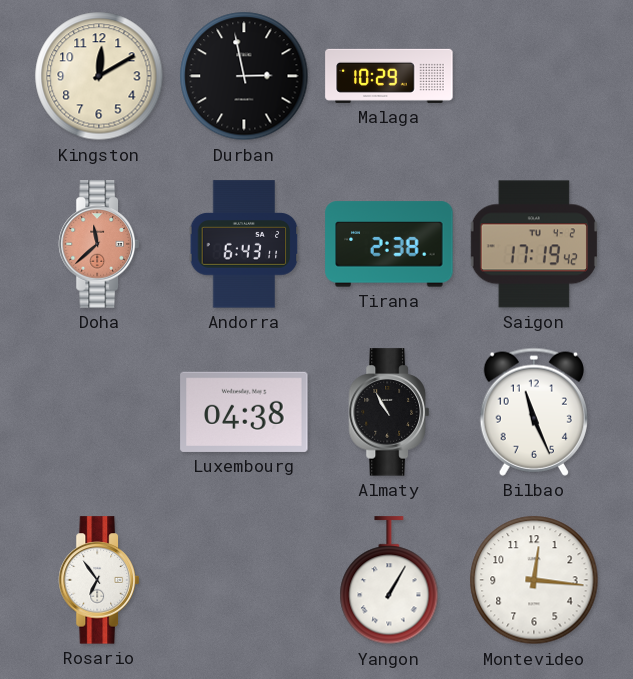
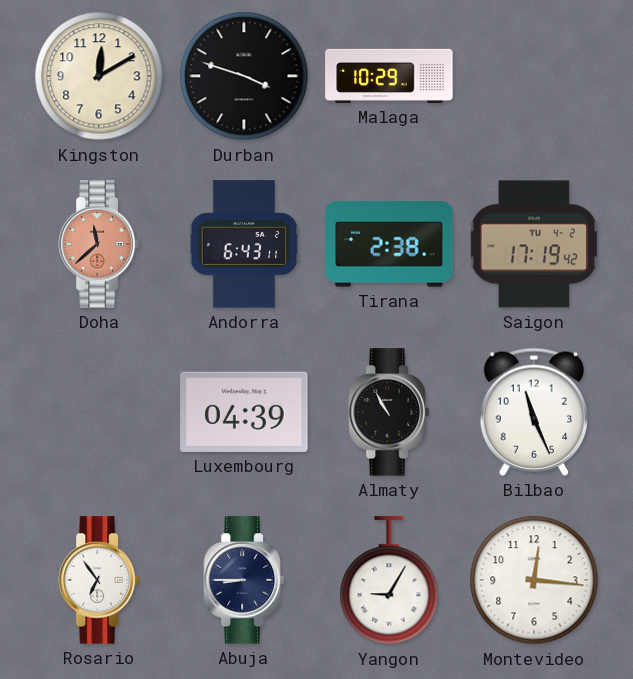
Durban: 2:58 -> 3:48
Luxembourg: 04:38 -> 04:39
Abuja: none -> 8:45
Yangon: 1:05 -> 9:05
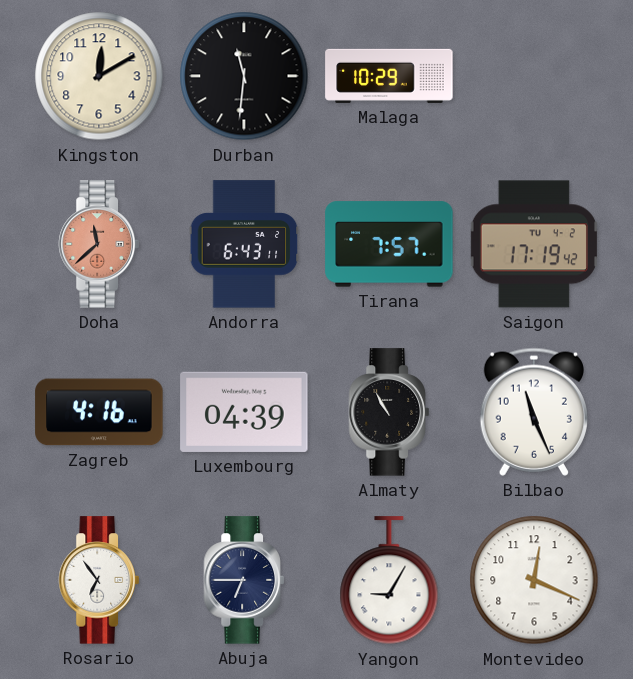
Durban: 3:48 -> 11:31
Tirana: 2:38 -> 7:57
Zagreb: none -> 4:16
Abuja: 8:45 -> 6:45
Montevideo: 12:16 -> 12:19
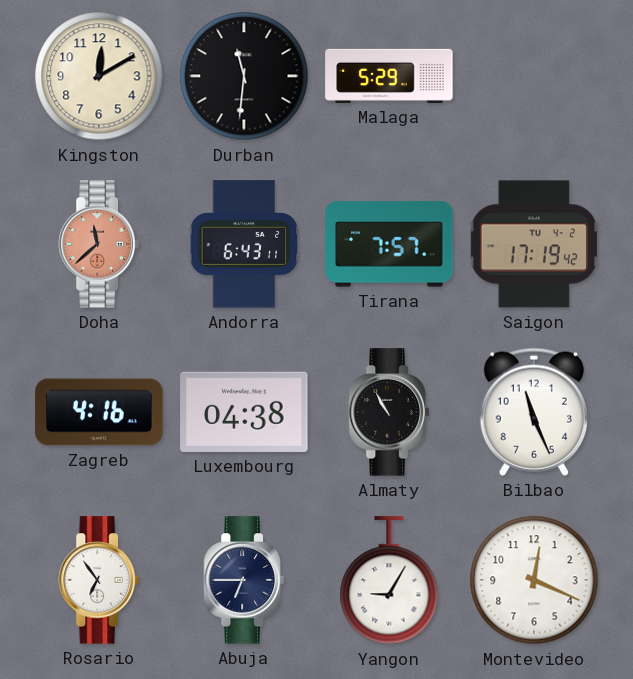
Malaga: 10:29 -> 5:29
Luxembourg: 04:39 -> 04:38
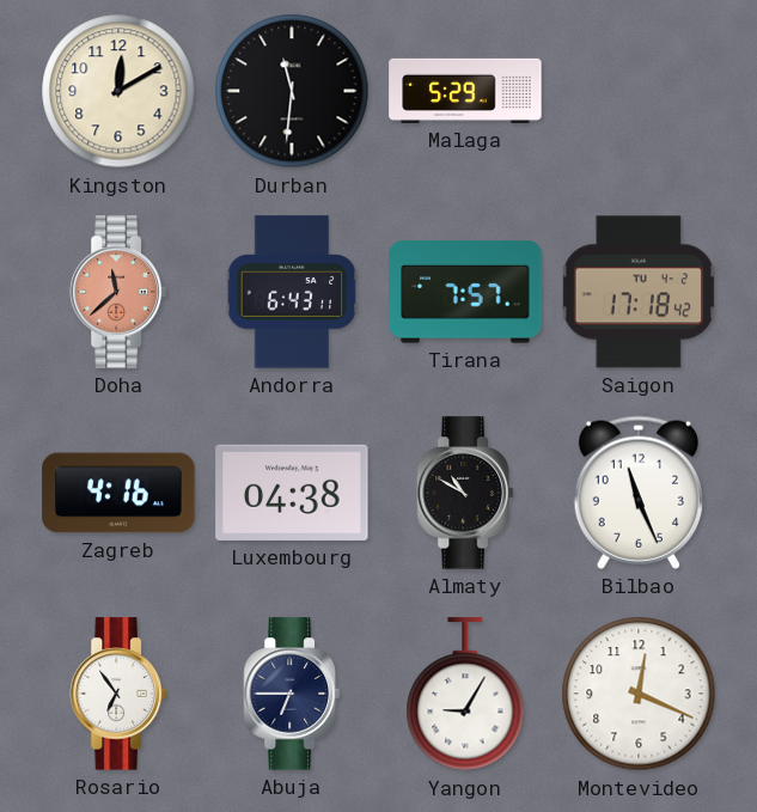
Saigon: 17:19 -> 17:18
Almaty: 10:55 -> 10:50
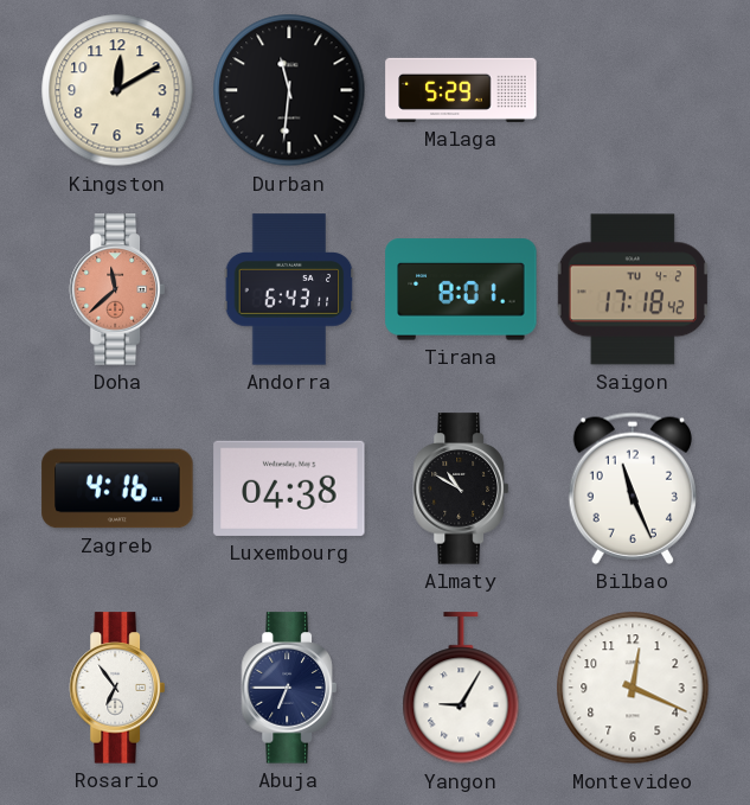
Tirana: 7:57 -> 8:01
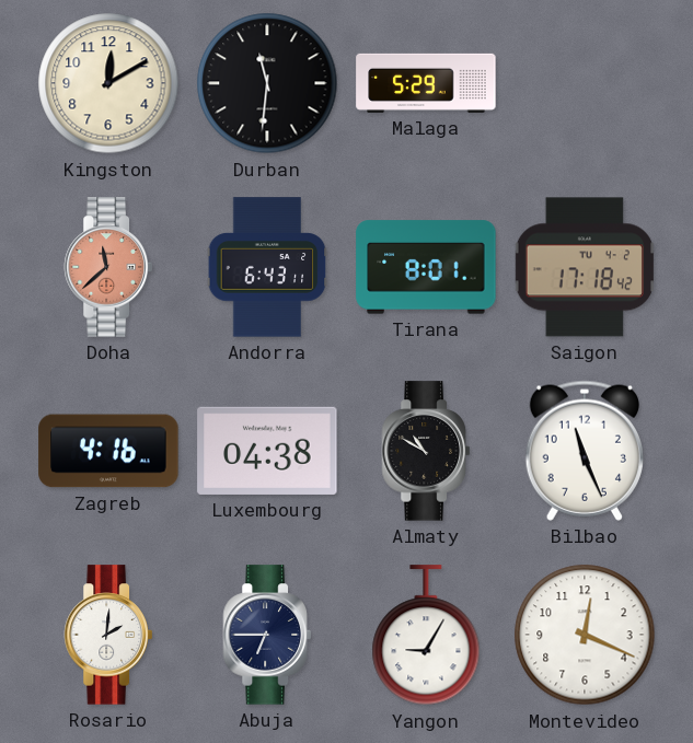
Rosario: 6:54 -> 2:01
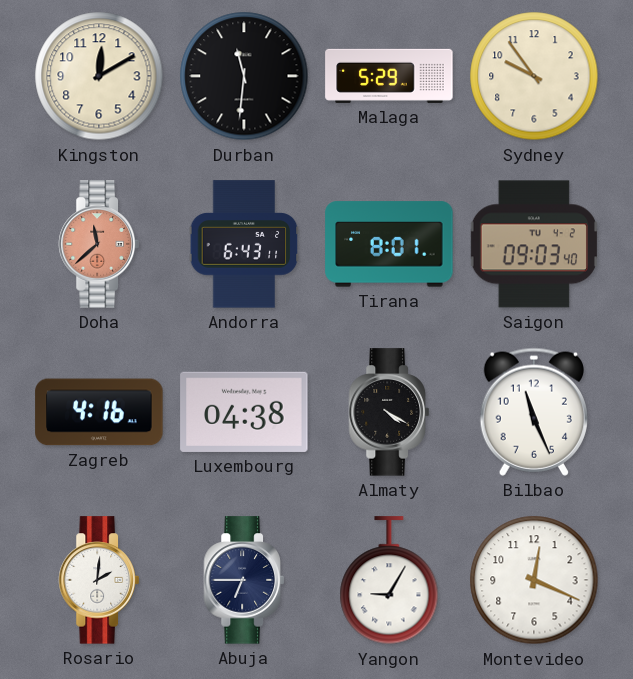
Sydney: none -> 9:54
Saigon: 17:18 -> 09:03
Almaty: 10:50 -> 4:20
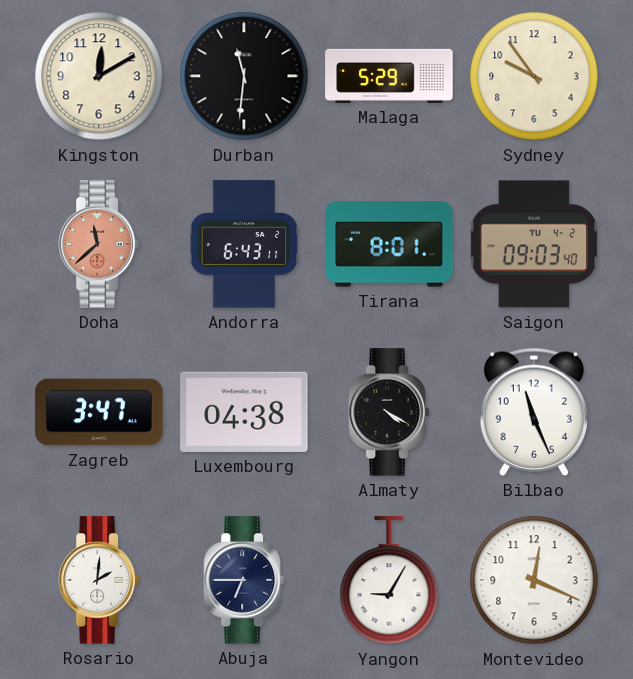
Zagreb: 4:16 -> 3:47
